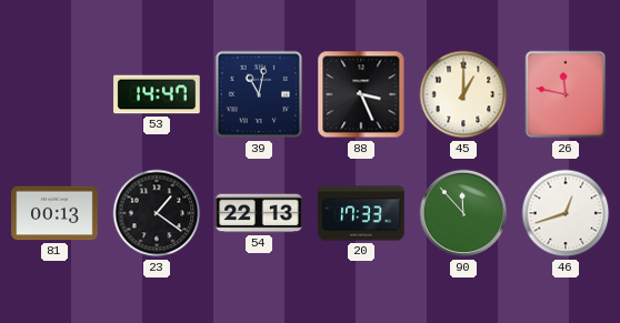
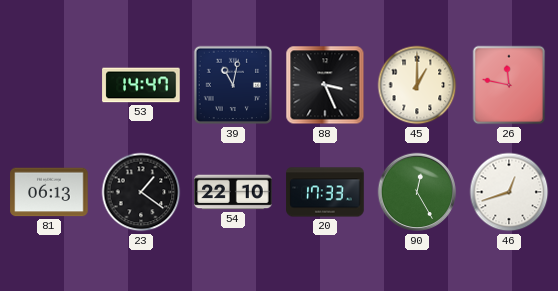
81: 00:13 -> 06:13
54: 22:13 -> 22:10
90: 11:53 -> 12:25
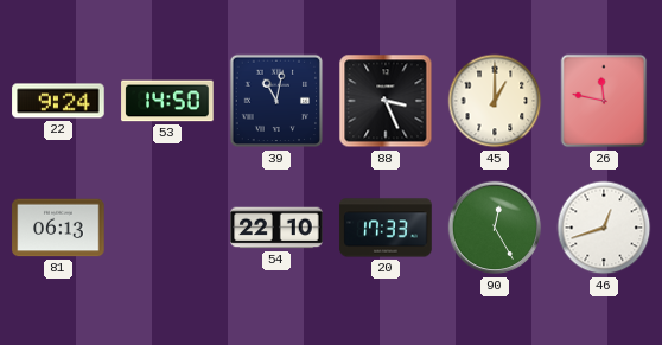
22: none -> 9:24
53: 14:47 -> 14:50
23: 1:21 -> none
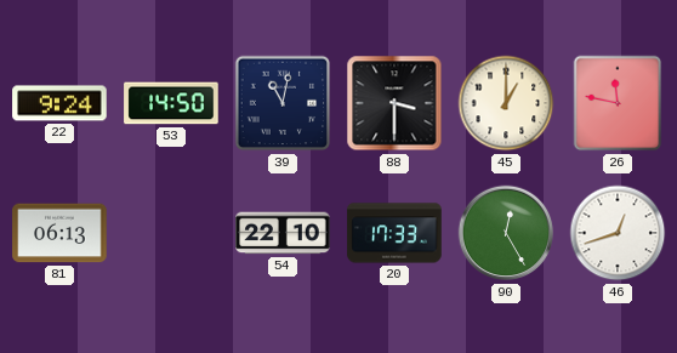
88: 3:26 -> 3:30
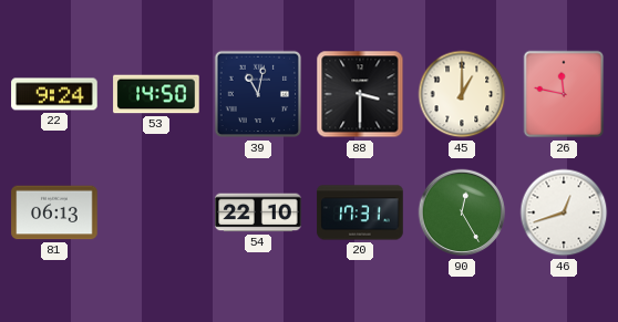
20: 17:33 -> 17:31
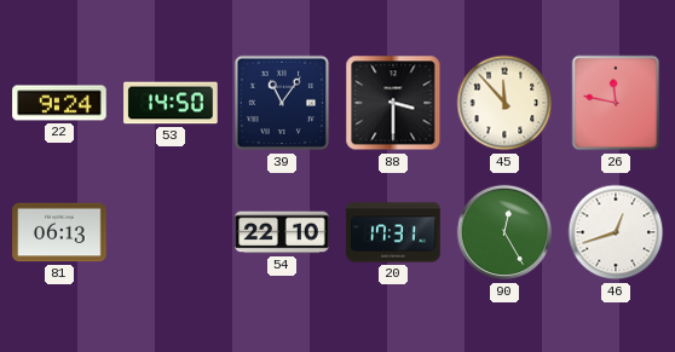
39: 11:02 -> 11:06
45: 1:00 -> 11:53
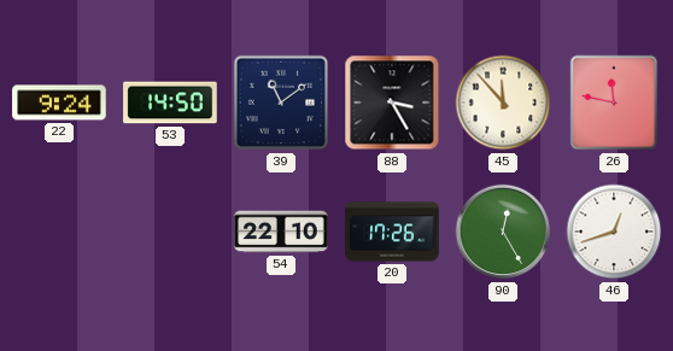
39: 11:06 -> 11:09
88: 3:30 -> 3:25
81: 06:13 -> none
20: 17:31 -> 17:26
